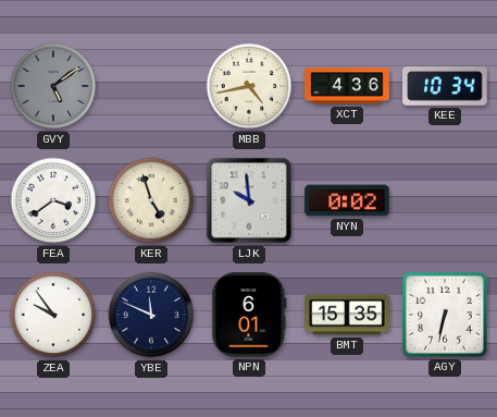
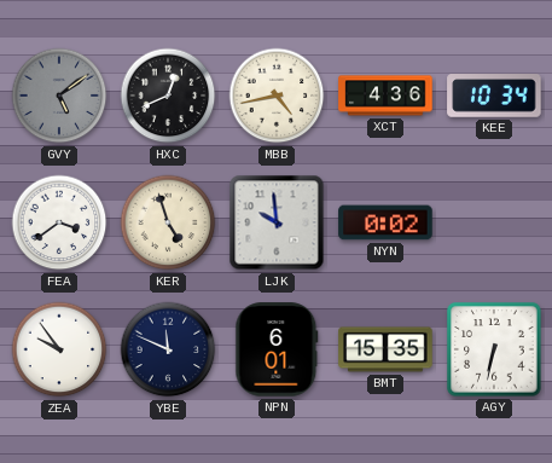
HXC: none -> 12:41
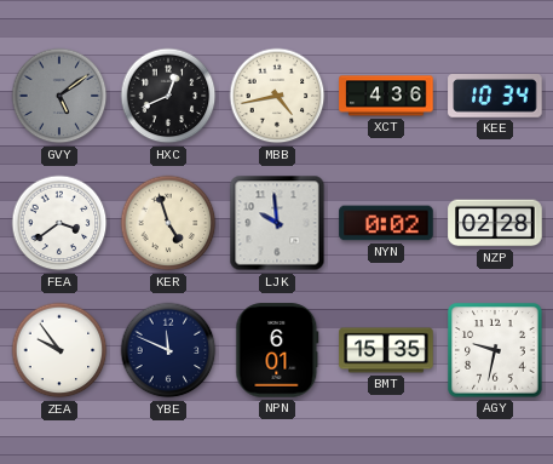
NZP: none -> 02:28
AGY: 6:32 -> 9:32
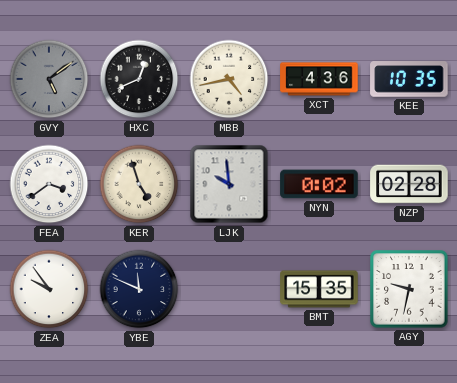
KEE: 10:34 -> 10:35
NPN: 6:01 -> none
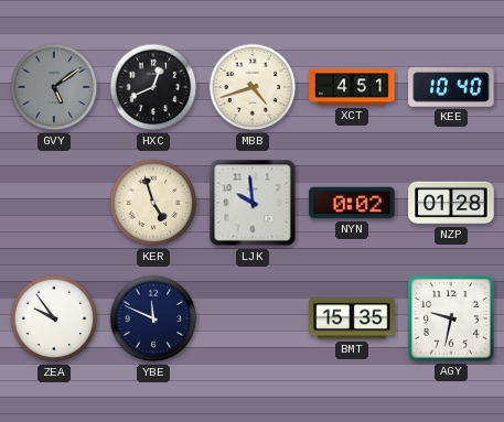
MBB: 4:43 -> 4:42
XCT: 4:36 -> 4:51
KEE: 10:35 -> 10:40
FEA: 3:39 -> none
NZP: 02:28 -> 01:28
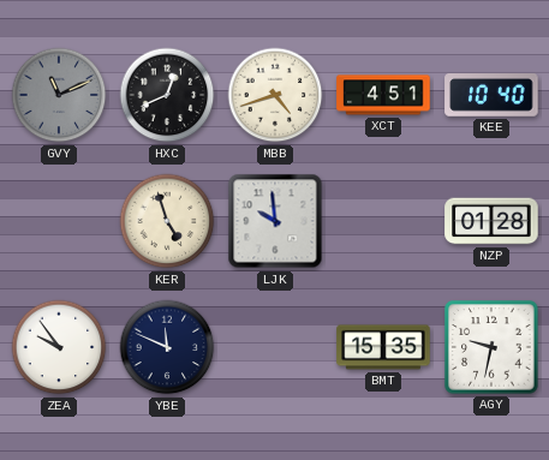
GVY: 5:09 -> 11:11
NYN: 0:02 -> none
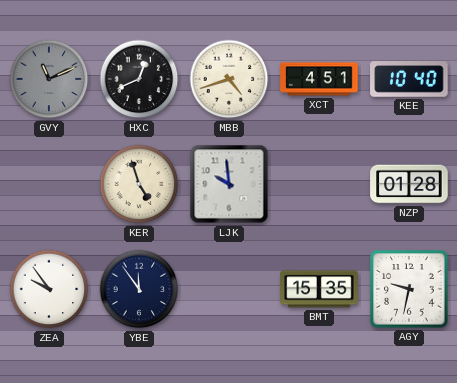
YBE: 11:49 -> 11:54
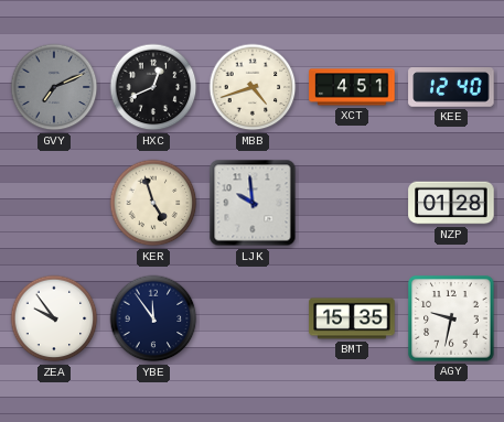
GVY: 11:11 -> 7:11
KEE: 10:40 -> 12:40
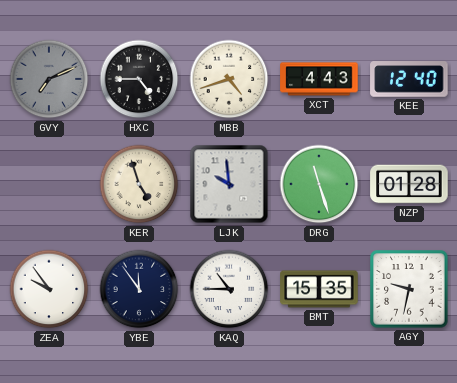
HXC: 12:41 -> 4:45
XCT: 4:51 -> 4:43
DRG: none -> 11:27
KAQ: none -> 10:45
